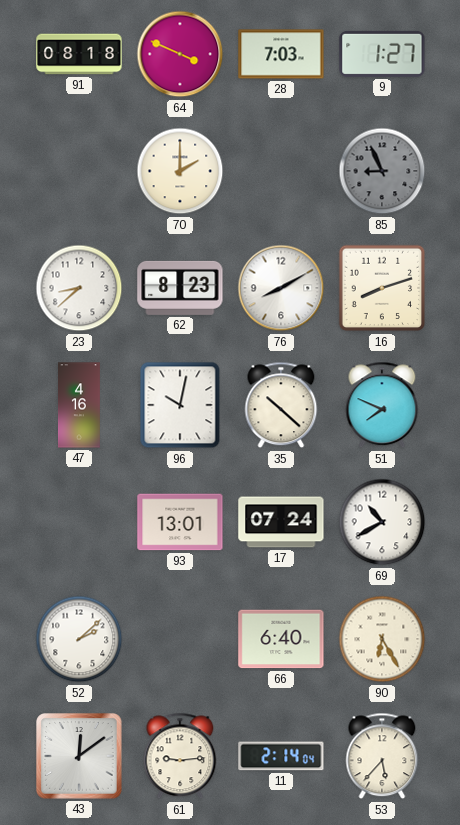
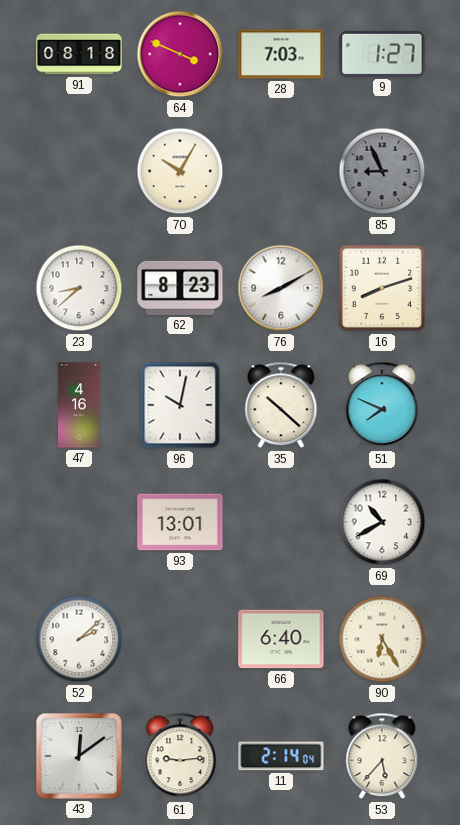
70: 2:00 -> 10:05
17: 07:24 -> none
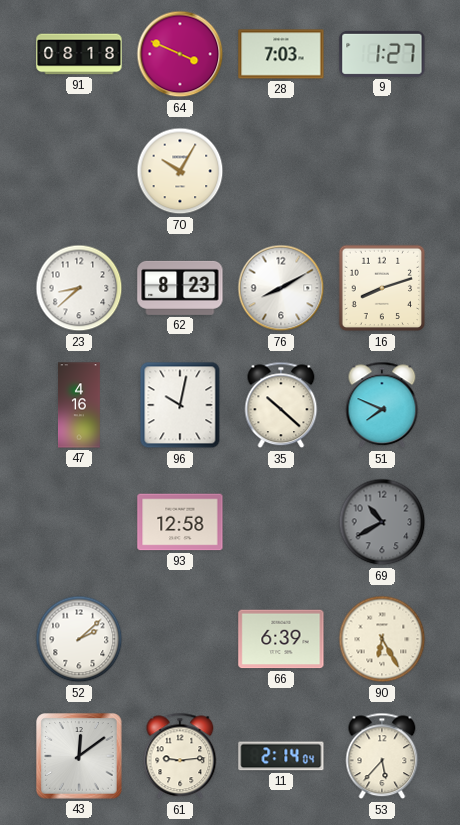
85: 8:56 -> none
93: 13:01 -> 12:58
69 dial: white -> grey
66: 6:40 -> 6:39
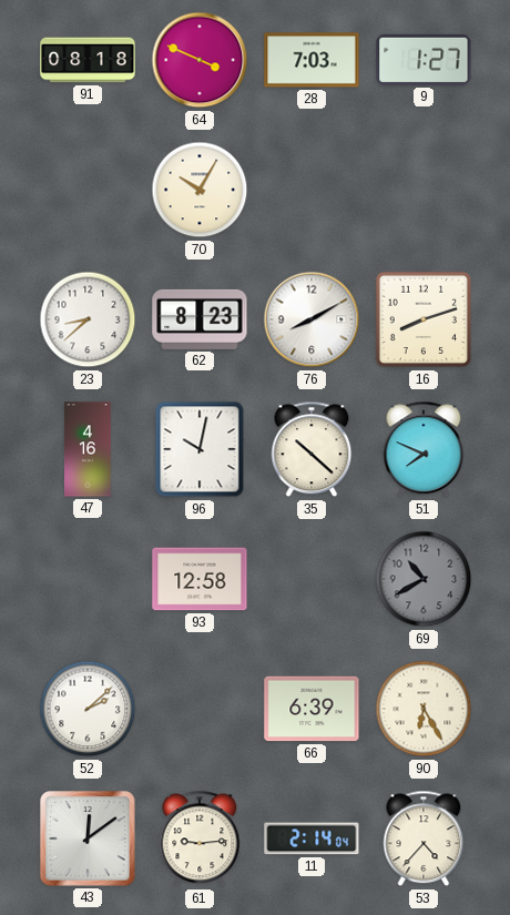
53: 5:37 -> 4:37
